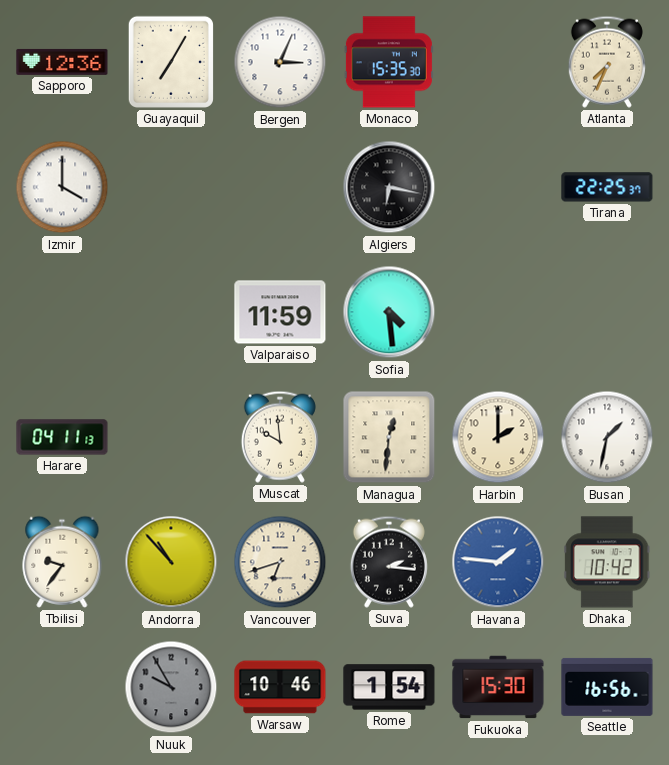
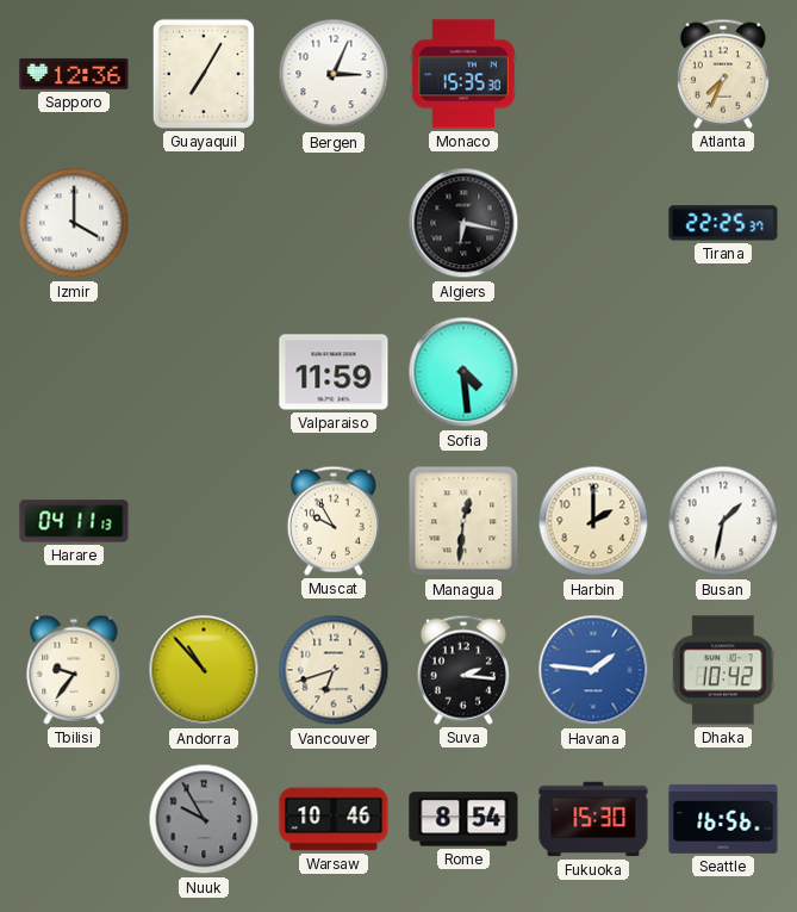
Muscat: 9:59 -> 9:55
Rome: 1:54 -> 8:54
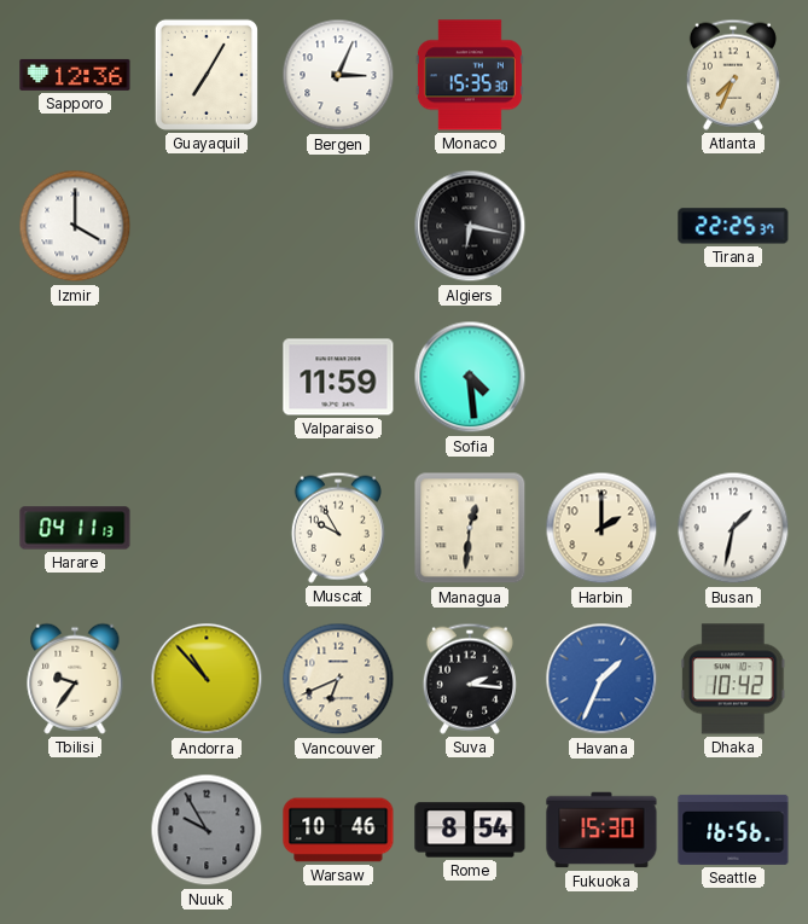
Vancouver: 6:42 -> 6:41
Havana: 1:46 -> 1:34
